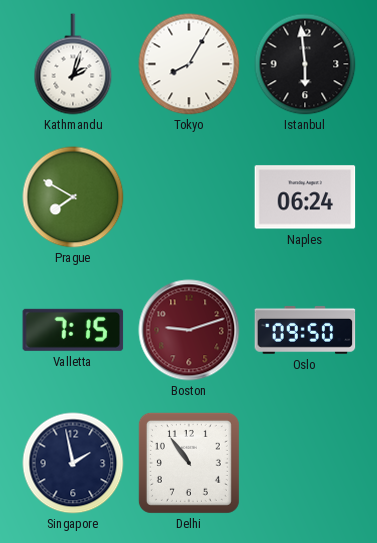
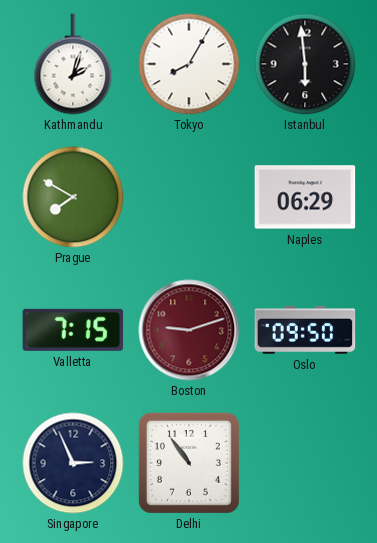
Naples: 06:24 -> 06:29
Singapore: 1:58 -> 2:56
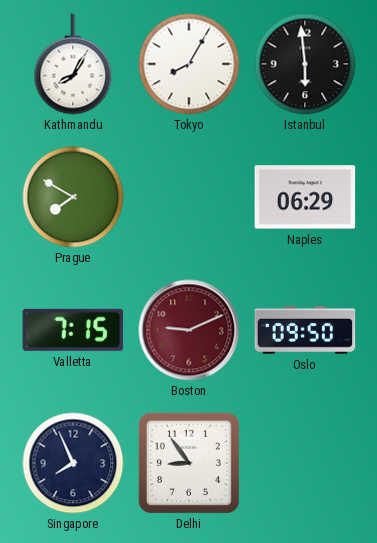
Kathmandu: 2:03 -> 8:05
Boston: 9:12 -> 9:11
Singapore: 2:56 -> 7:56
Delhi: 10:54 -> 8:54
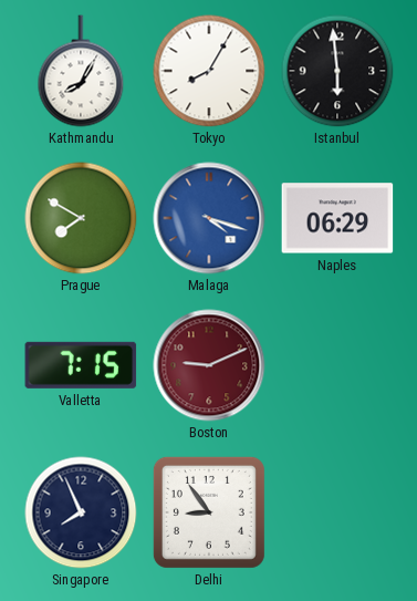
Malaga: none -> 4:18
Oslo: 09:50 -> none
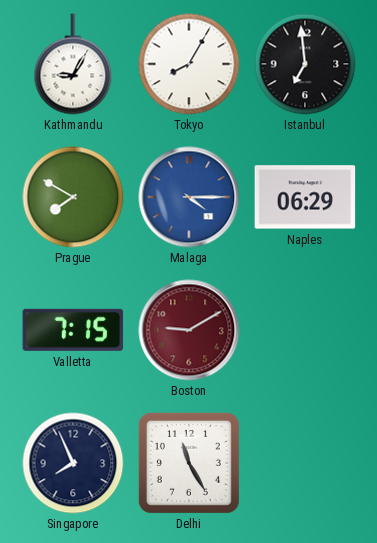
Kathmandu: 8:05 -> 9:05
Istanbul: 5:59 -> 6:59
Malaga: 4:18 -> 4:15
Boston: 9:11 -> 9:10
Delhi: 8:54 -> 11:25
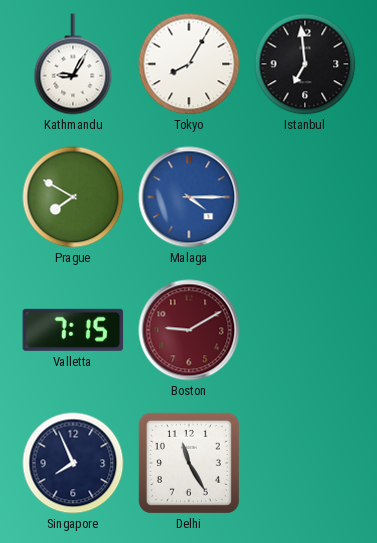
Naples: 06:29 -> none
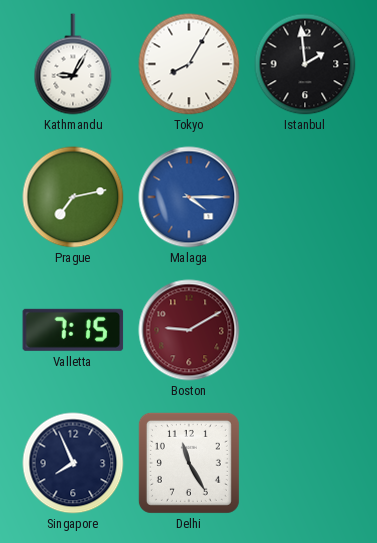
Istanbul: 6:59 -> 1:59
Prague: 7:50 -> 7:13
